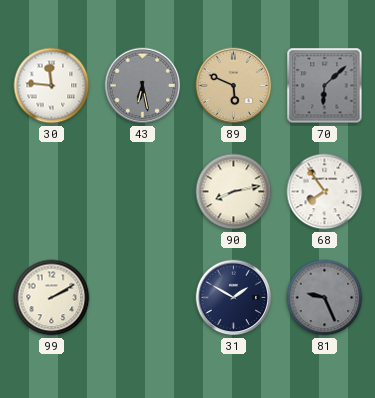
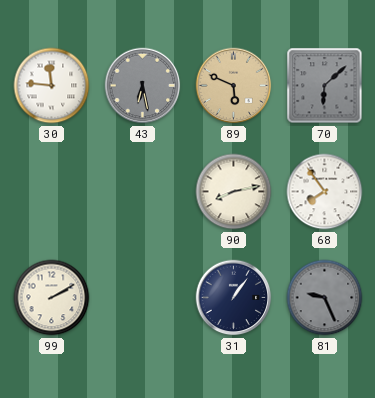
31: 1:50 -> 1:06
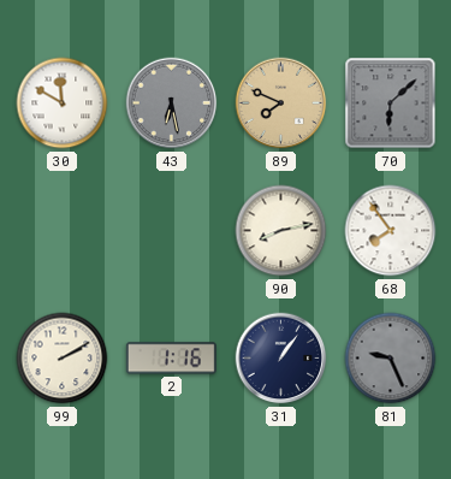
30: 11:46 -> 11:50
89: 5:49 -> 7:49
2: none -> 1:16
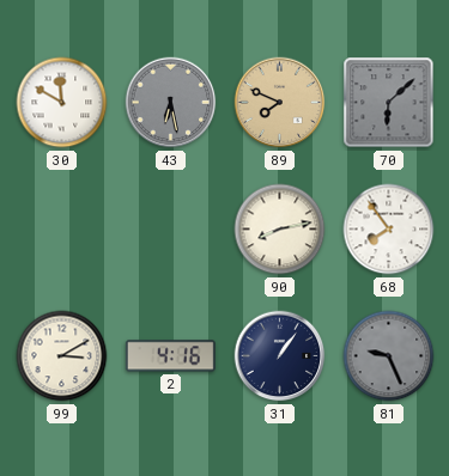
99: 2:10 -> 3:10
2: 1:16 -> 4:16
